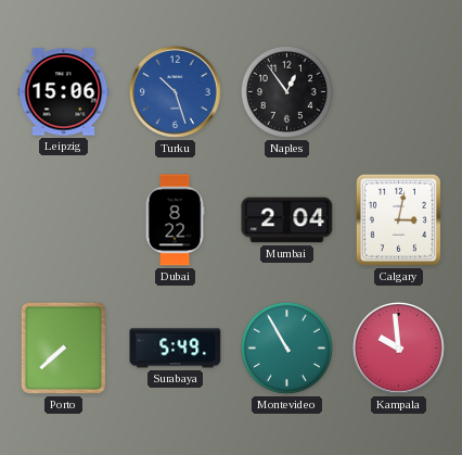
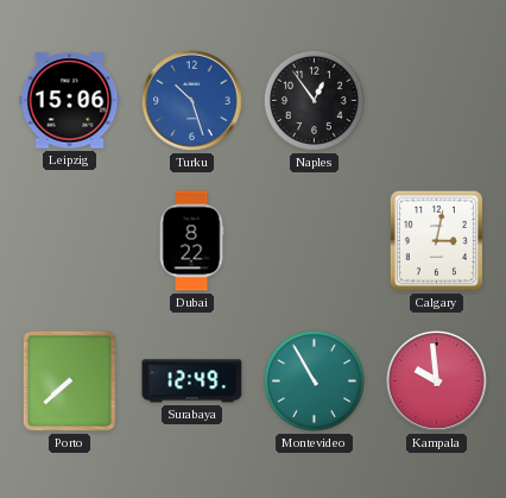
Mumbai: 2:04 -> none
Surabaya: 5:49 -> 12:49
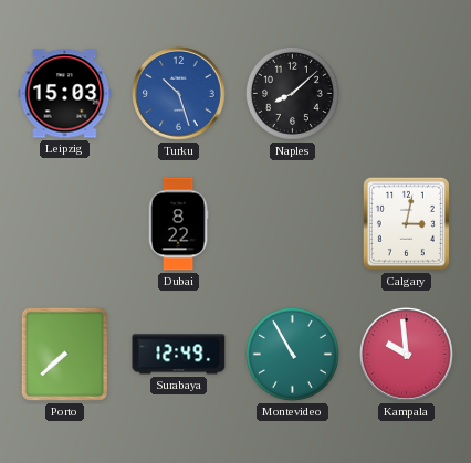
Leipzig: 15:06 -> 15:03
Naples: 12:54 -> 8:08
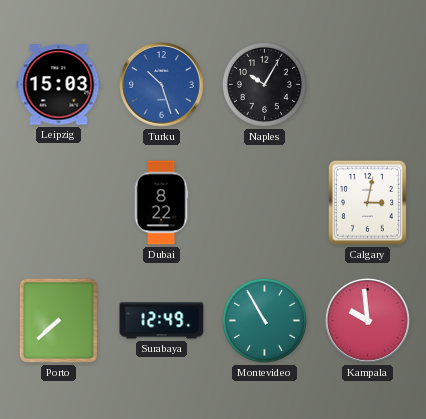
Naples: 8:08 -> 10:05
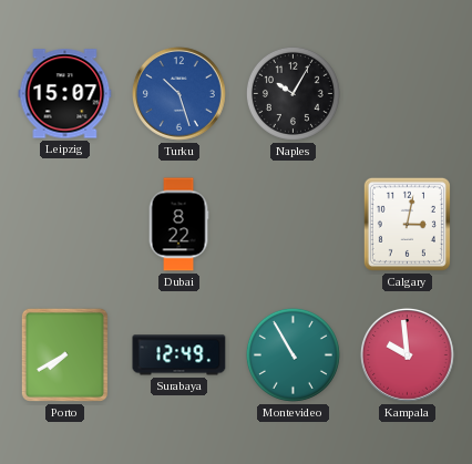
Leipzig: 15:03 -> 15:07
Porto: 7:38 -> 7:40
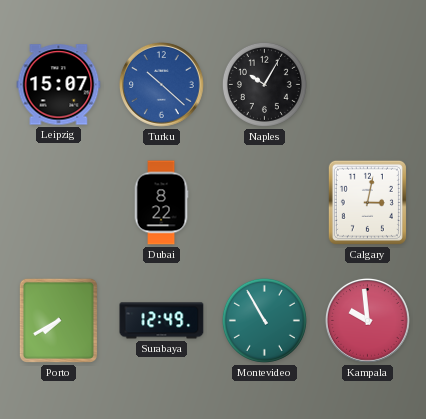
Turku: 10:27 -> 10:22
